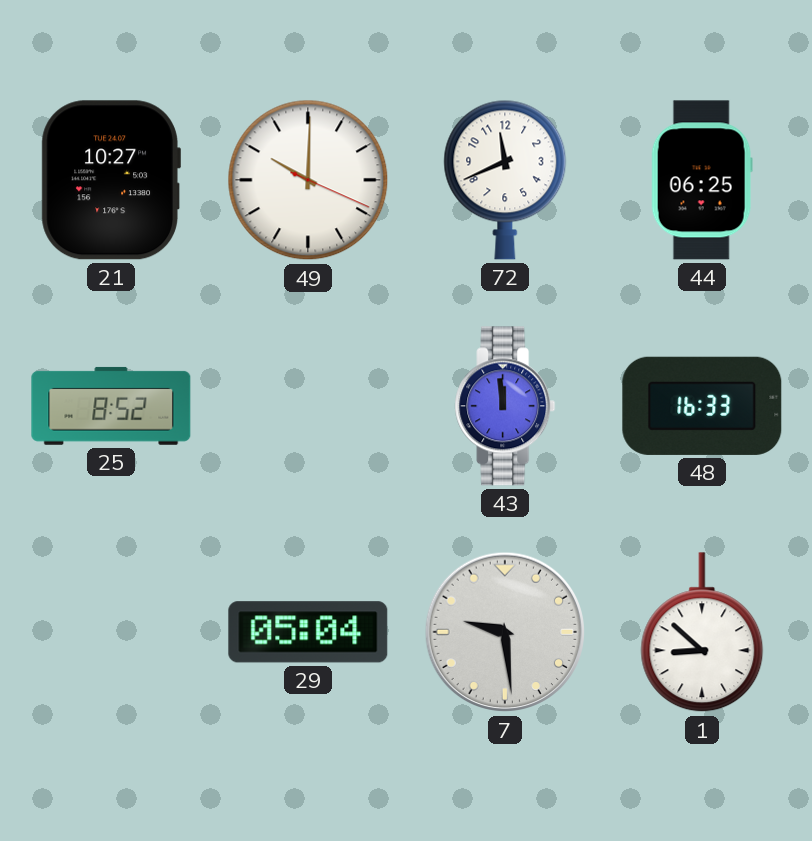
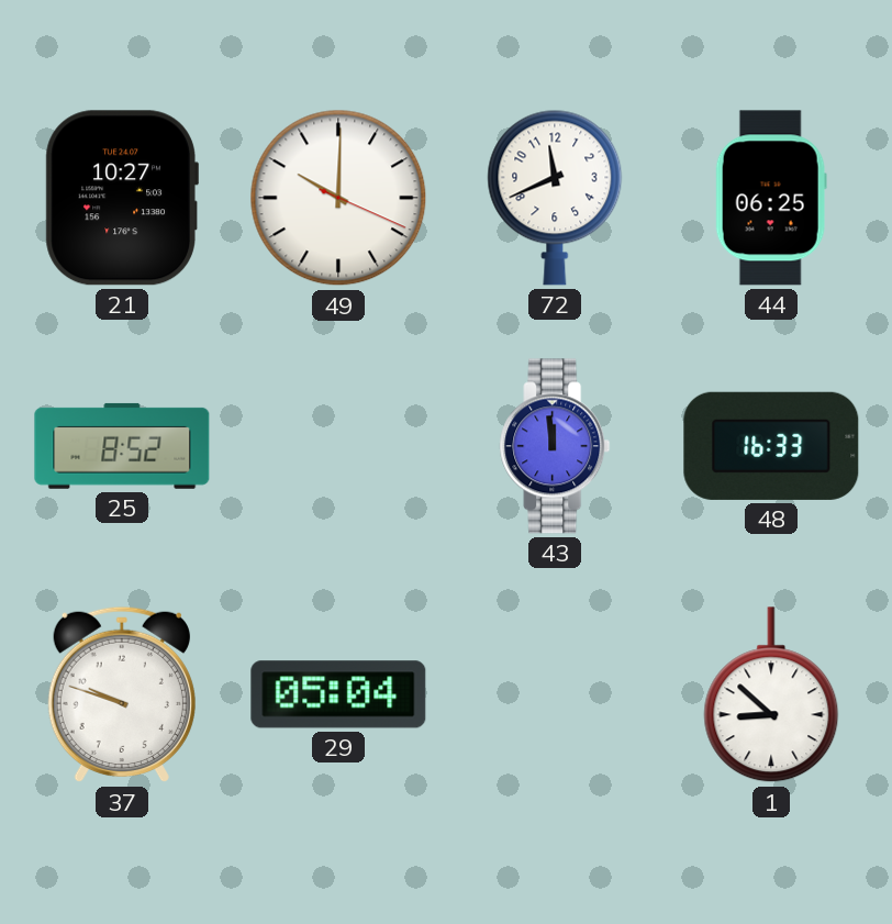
37: none -> 9:48
7: 9:29 -> none
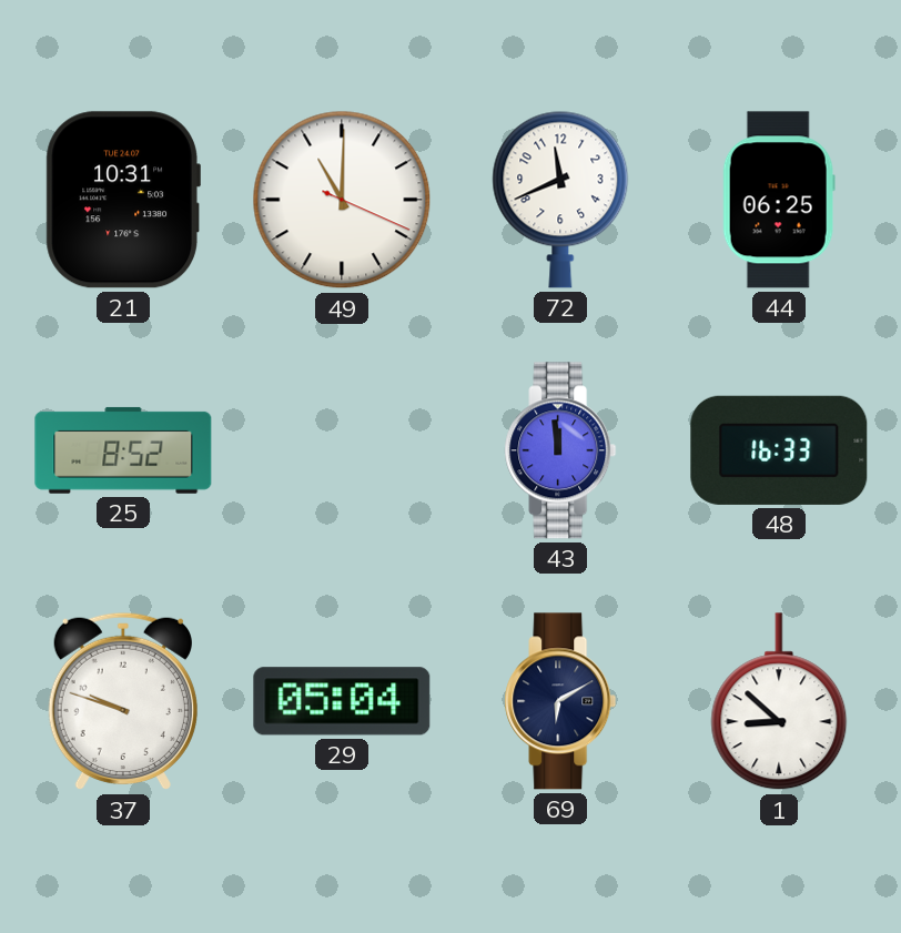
21: 10:27 -> 10:31
49: 10:00 -> 11:00
69: none -> 6:10
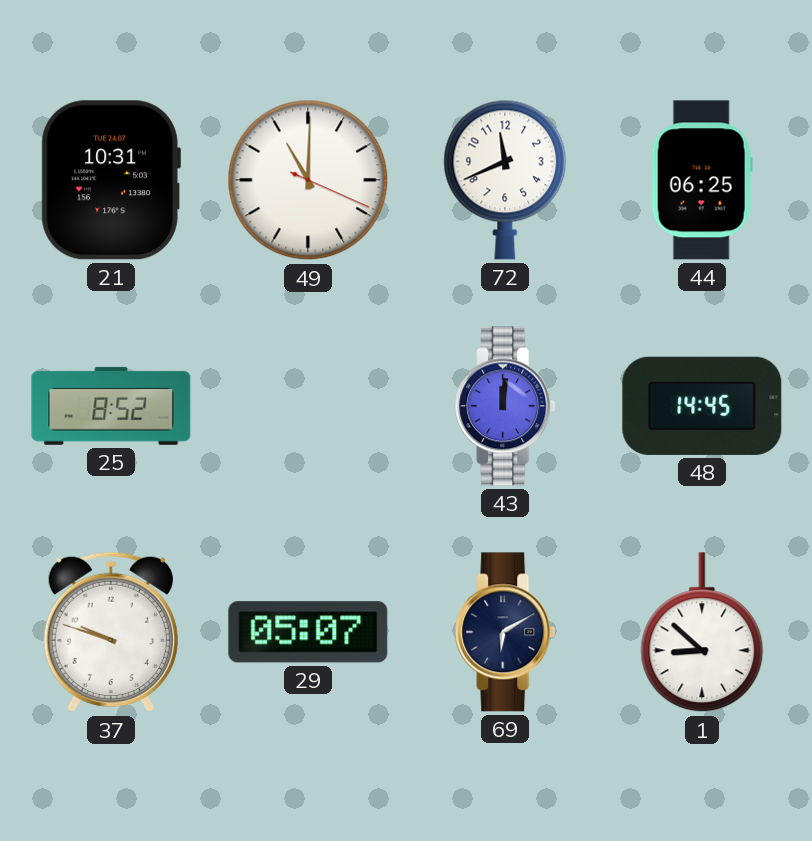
43: 11:59 -> 12:01
48: 16:33 -> 14:45
29: 05:04 -> 05:07
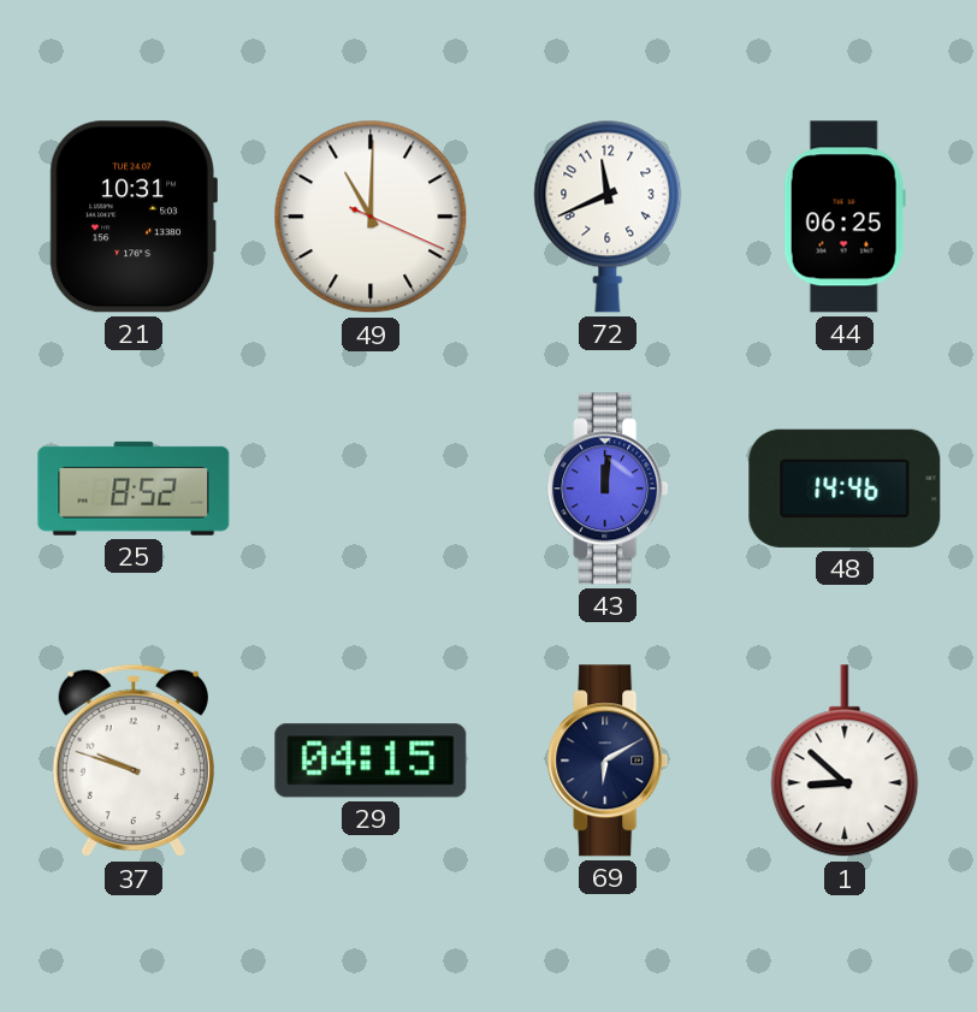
48: 14:45 -> 14:46
29: 05:07 -> 04:15
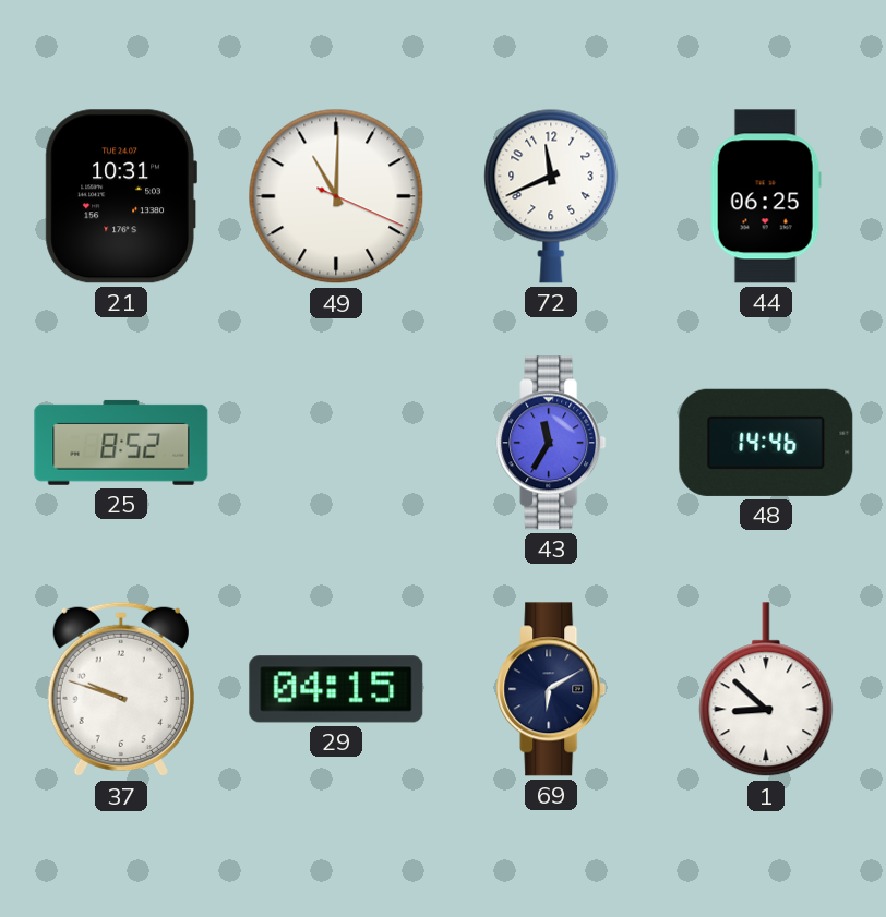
43: 12:01 -> 11:35
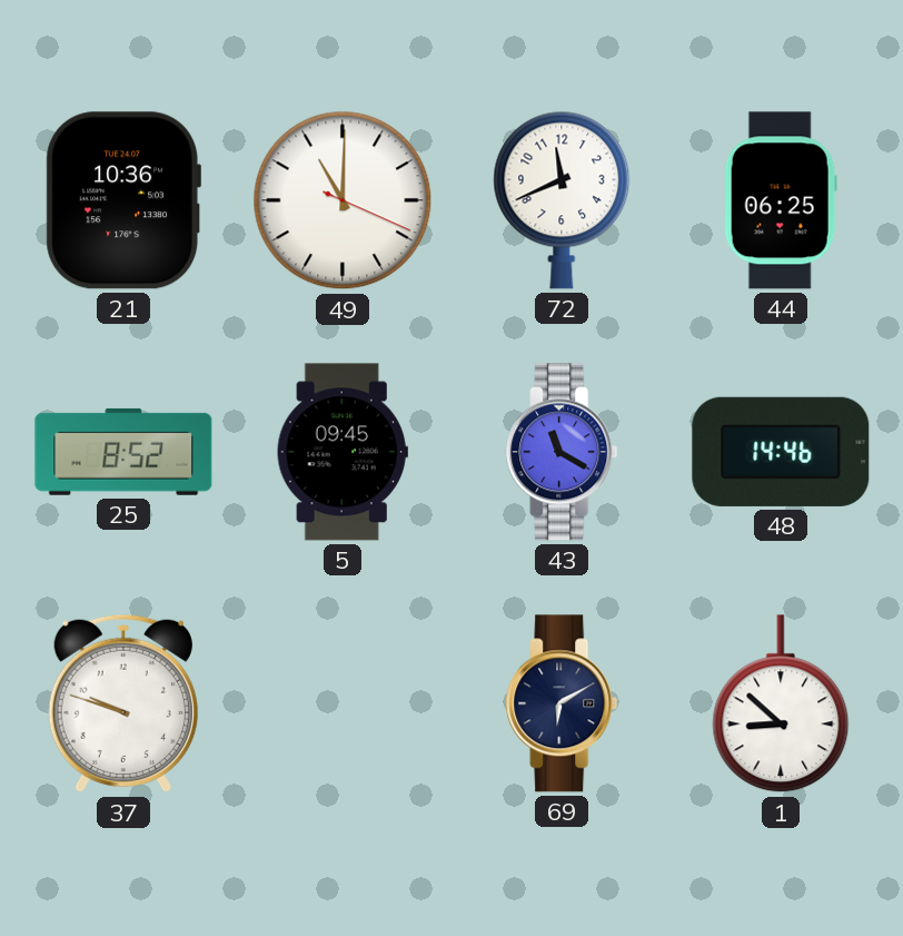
21: 10:31 -> 10:36
5: none -> 09:45
43: 11:35 -> 11:20
29: 04:15 -> none
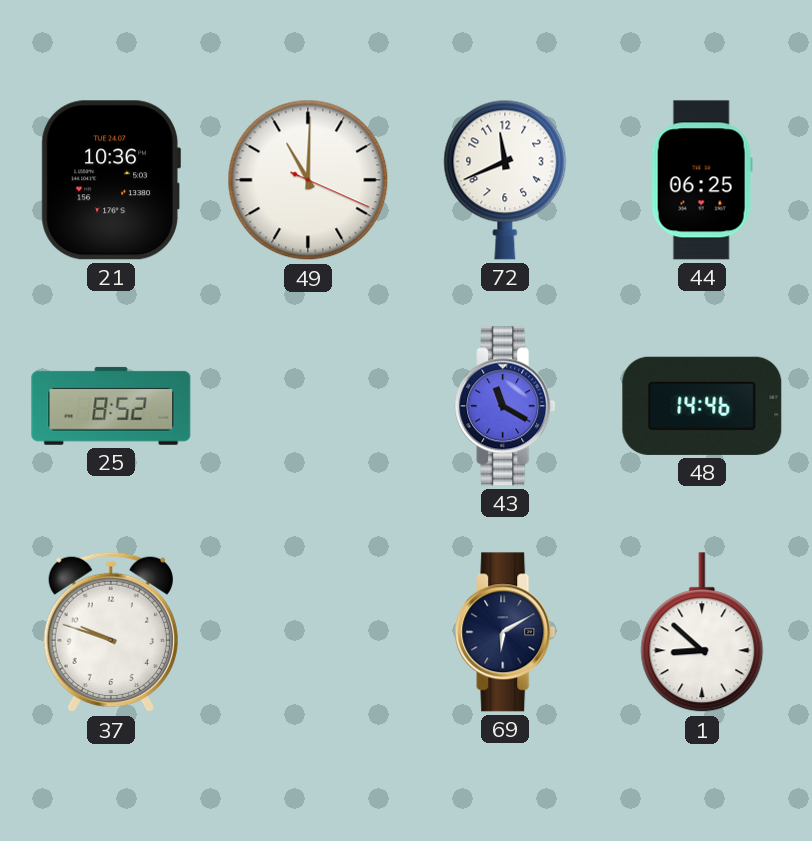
5: 09:45 -> none
